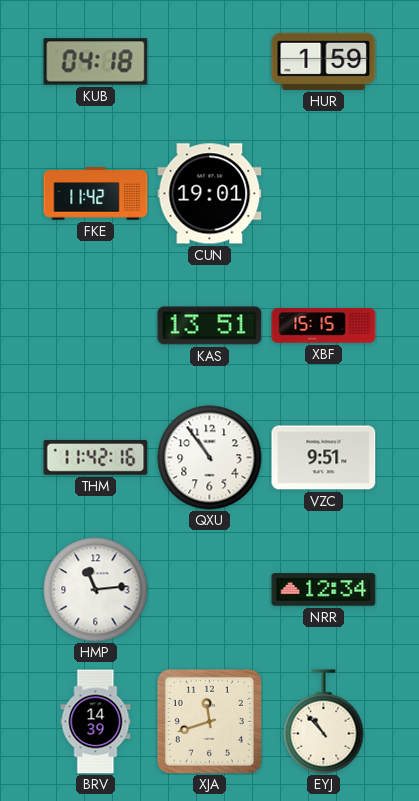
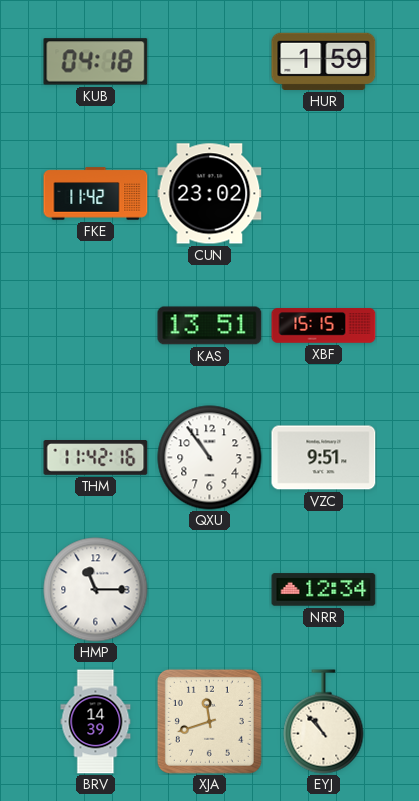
CUN: 19:01 -> 23:02
HMP: 11:14 -> 11:15
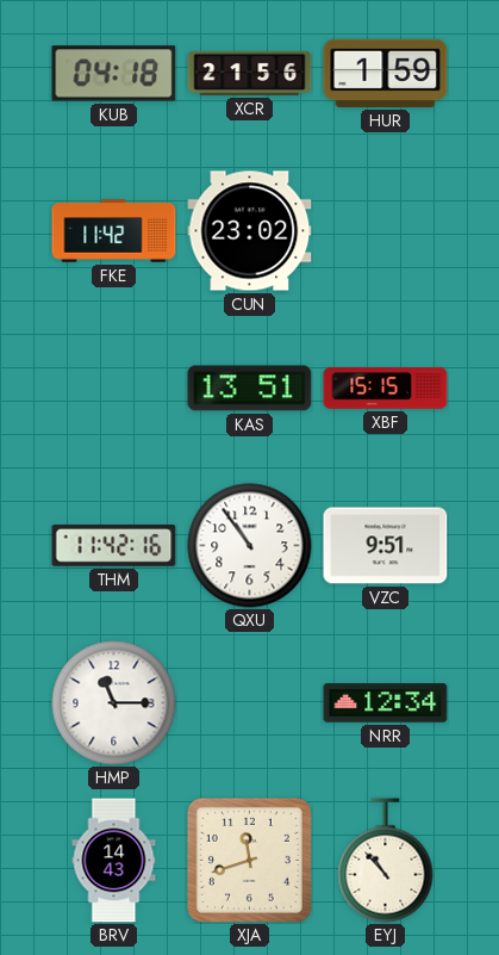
XCR: none -> 21:56
BRV: 14:39 -> 14:43
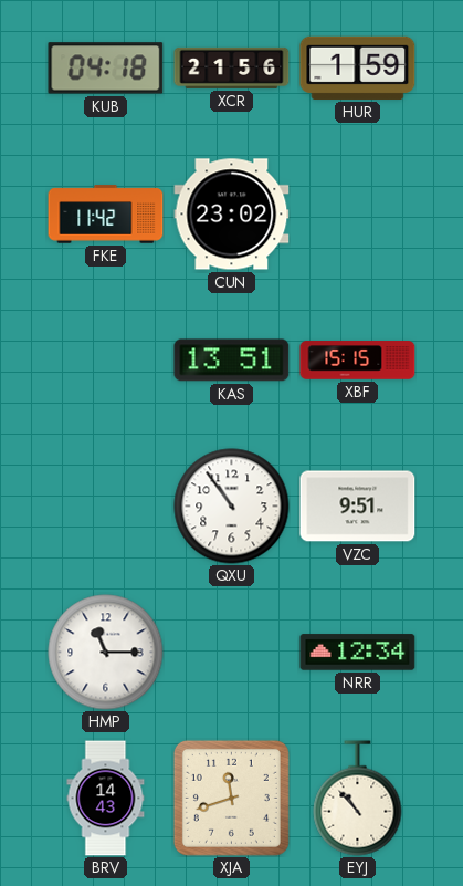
THM: 11:42 -> none
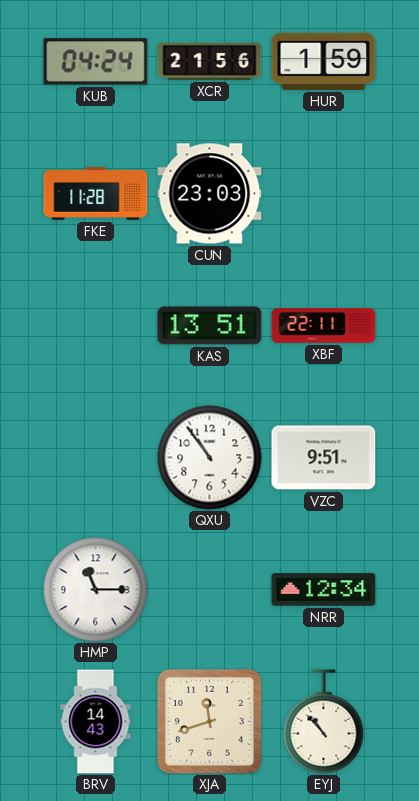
KUB: 04:18 -> 04:24
FKE: 11:42 -> 11:28
CUN: 23:02 -> 23:03
XBF: 15:15 -> 22:11
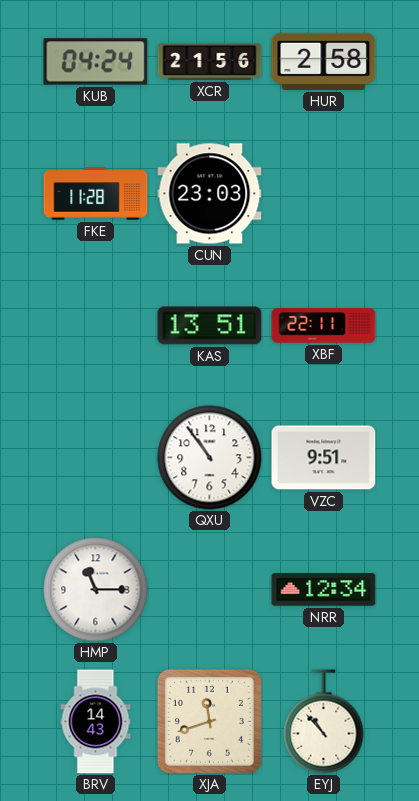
HUR: 1:59 -> 2:58
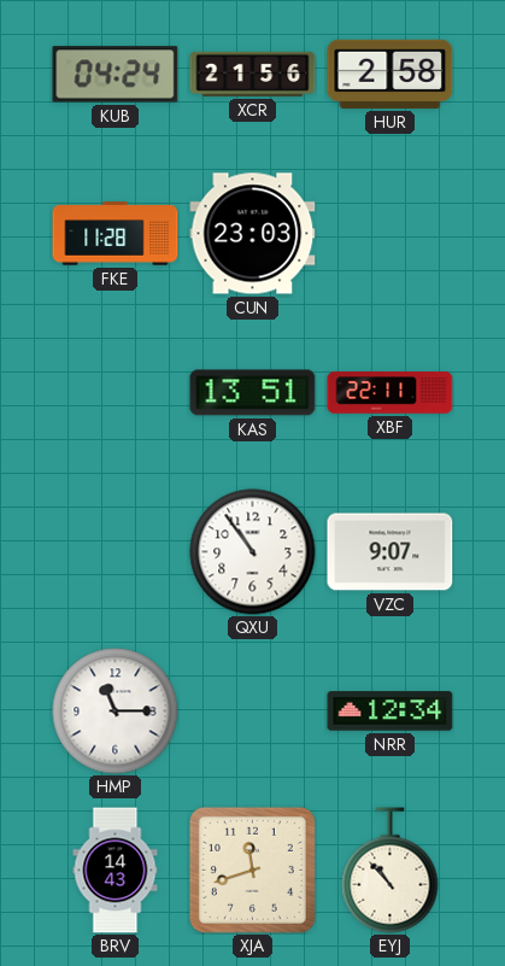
VZC: 9:51 -> 9:07
